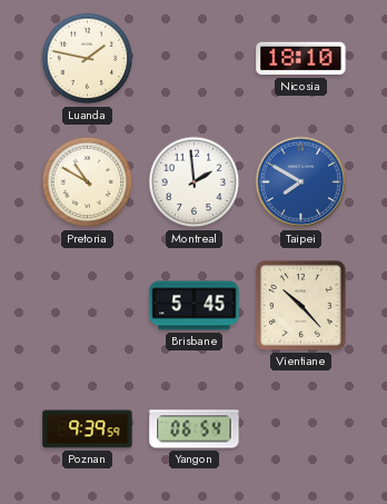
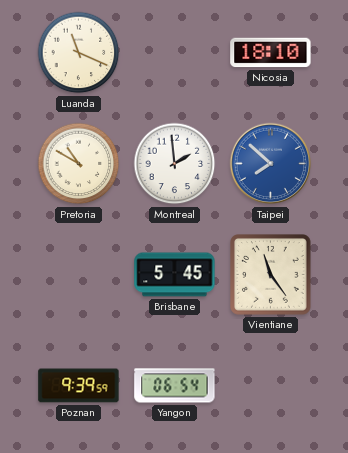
Luanda: 1:47 -> 11:19
Taipei: 7:50 -> 7:52
Vientiane: 10:23 -> 11:24
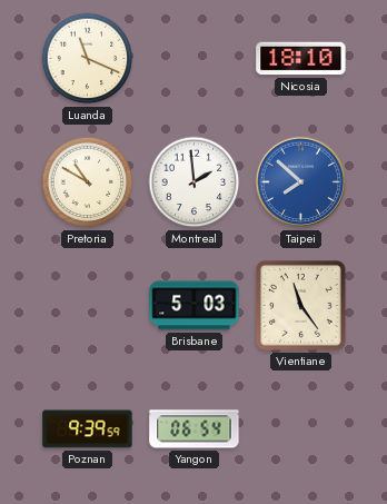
Brisbane: 5:45 -> 5:03
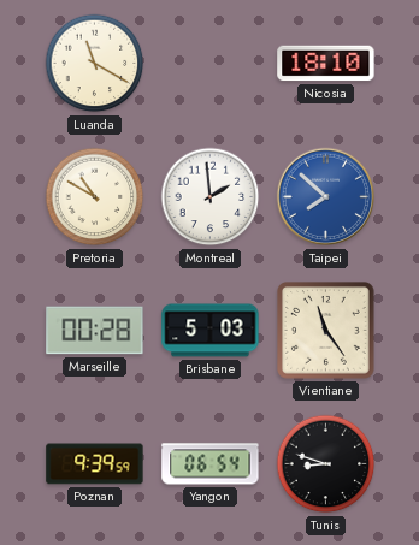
Luanda: 11:19 -> 11:20
Marseille: none -> 00:28
Tunis: none -> 8:48
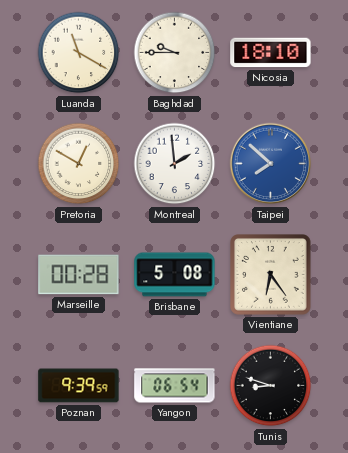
Baghdad: none -> 9:45
Pretoria: 10:50 -> 12:50
Brisbane: 5:03 -> 5:08
Vientiane: 11:24 -> 6:24
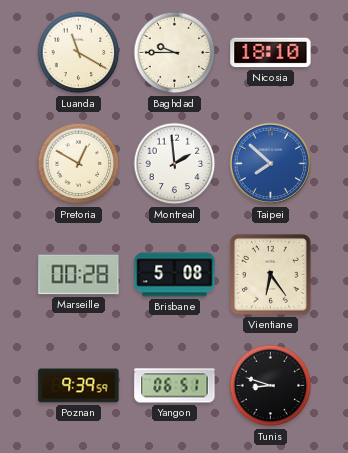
Yangon: 06:54 -> 06:51
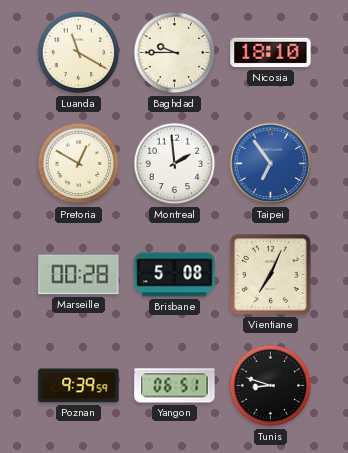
Taipei: 7:52 -> 6:54
Vientiane: 6:24 -> 7:04
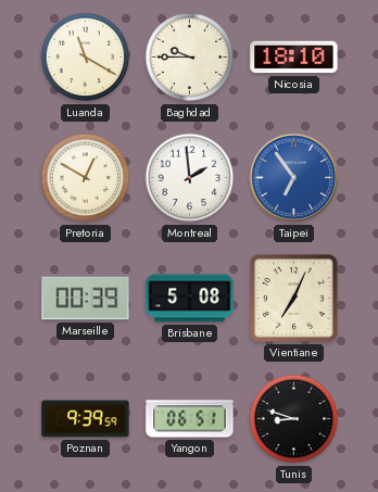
Marseille: 00:28 -> 00:39
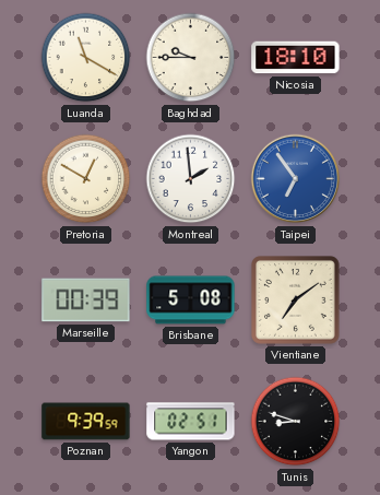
Vientiane: 7:04 -> 7:09
Yangon: 06:51 -> 02:51
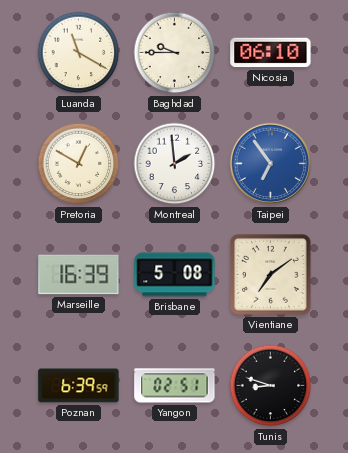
Nicosia: 18:10 -> 06:10
Marseille: 00:39 -> 16:39
Poznan: 9:39 -> 6:39
